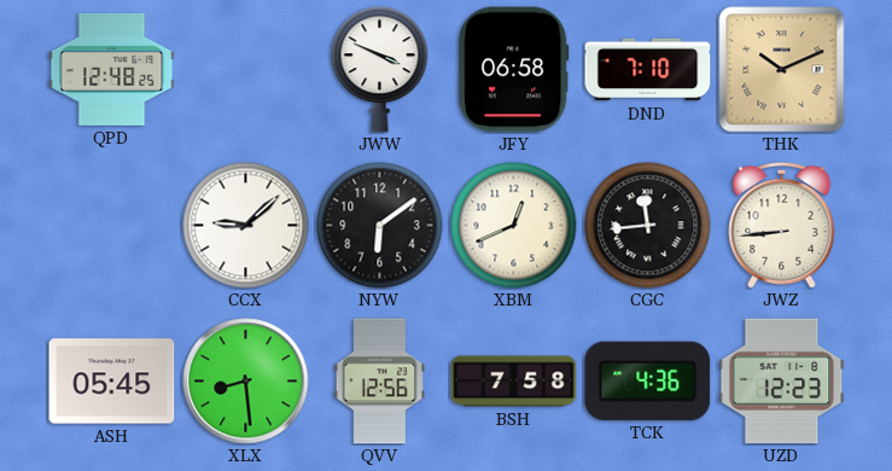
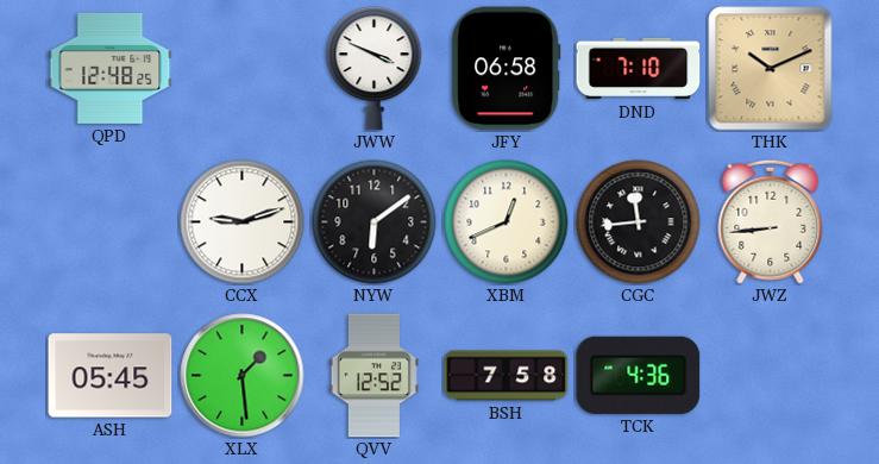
CCX: 9:08 -> 9:12
XLX: 8:29 -> 1:29
QVV: 12:56 -> 12:52
UZD: 12:23 -> none
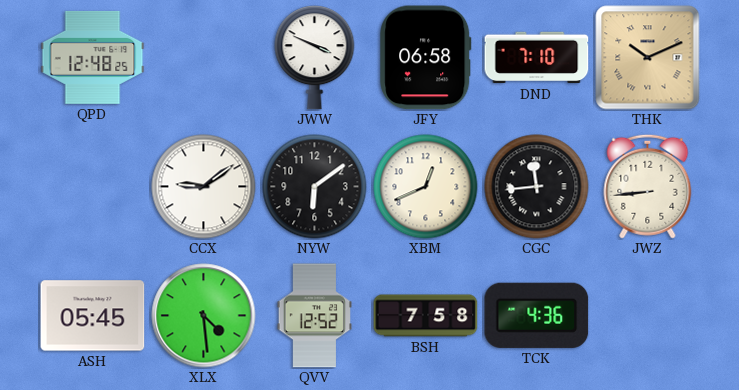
CCX: 9:12 -> 9:09
XLX: 1:29 -> 4:29
